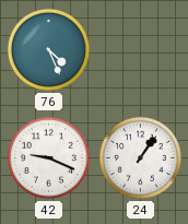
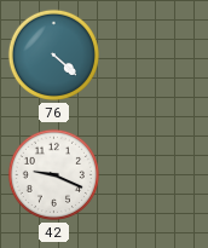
76: 4:26 -> 4:22
24: 1:06 -> none
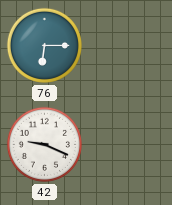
76: 4:22 -> 6:15
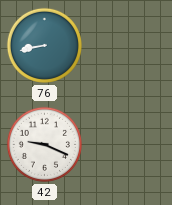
76: 6:15 -> 8:43
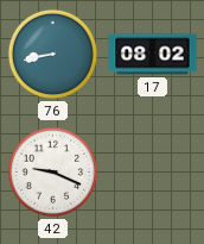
17: none -> 08:02
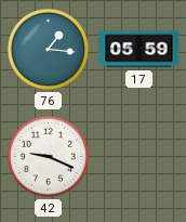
76: 8:43 -> 1:16
17: 08:02 -> 05:59
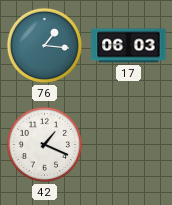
17: 05:59 -> 06:03
42: 9:19 -> 1:19
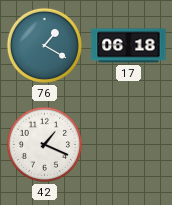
76: 1:16 -> 1:20
17: 06:03 -> 06:18
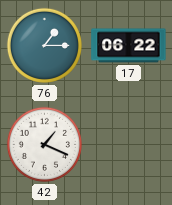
76: 1:20 -> 1:15
17: 06:18 -> 06:22
